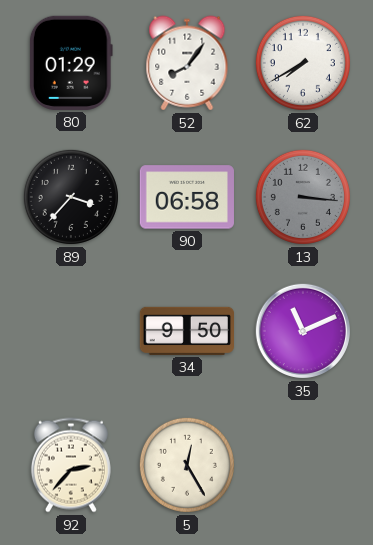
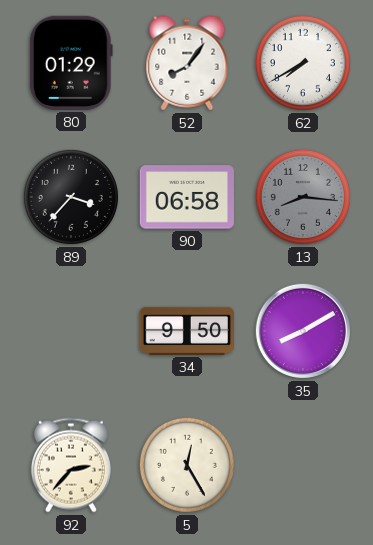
13: 3:16 -> 8:16
35: 11:11 -> 8:10
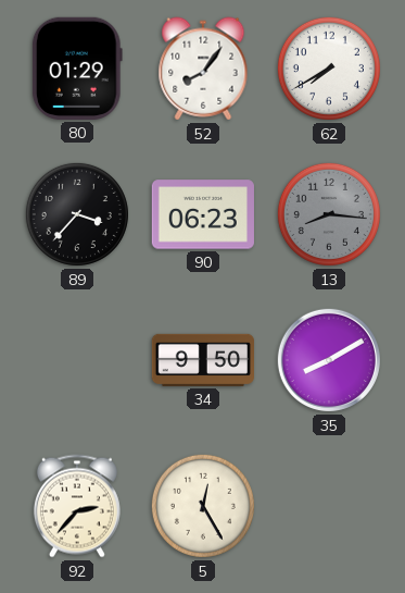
90: 06:58 -> 06:23
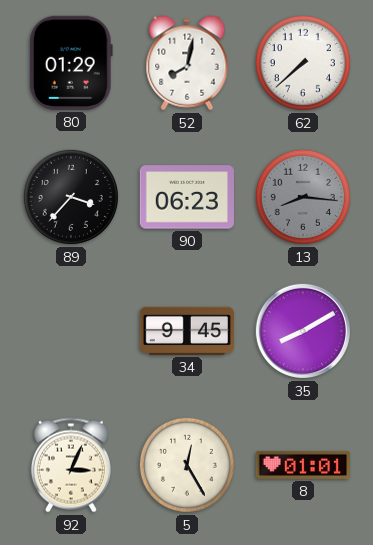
52: 8:06 -> 8:02
62: 7:40 -> 7:38
34: 9:50 -> 9:45
92: 2:37 -> 3:04
8: none -> 01:01
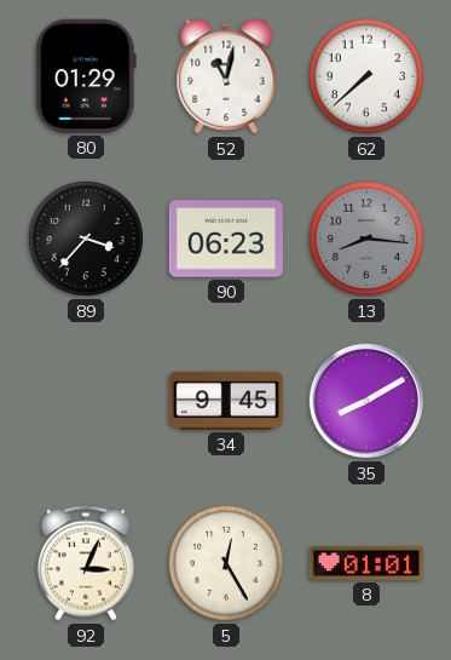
52: 8:02 -> 11:02
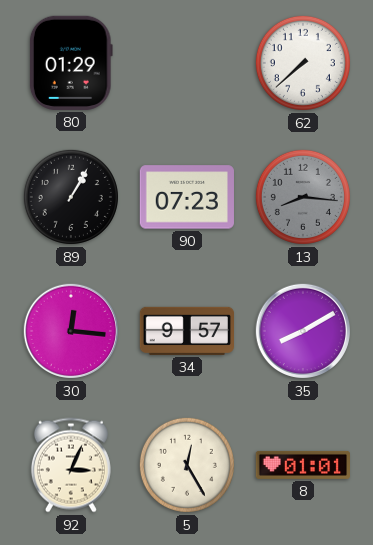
52: 11:02 -> none
89: 3:37 -> 1:05
90: 06:23 -> 07:23
30: none -> 12:16
34: 9:45 -> 9:57
